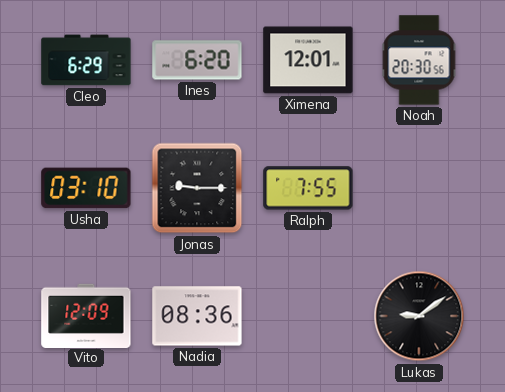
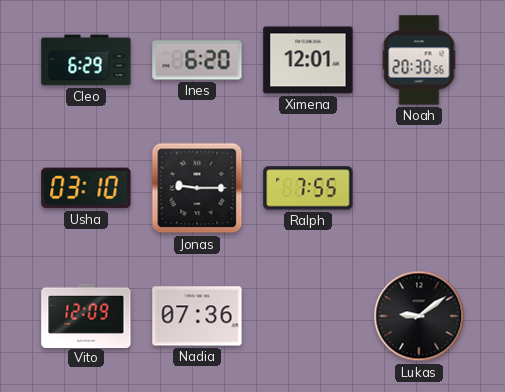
Nadia: 08:36 -> 07:36
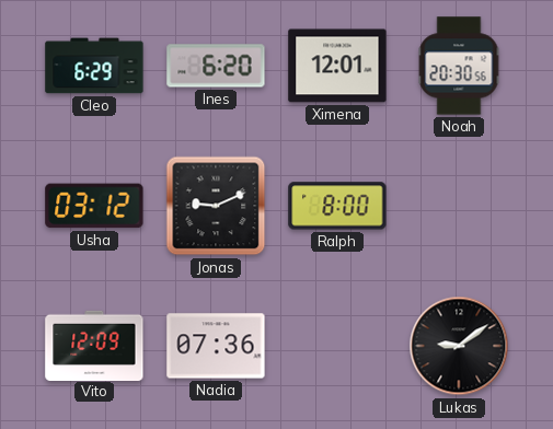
Usha: 03:10 -> 03:12
Jonas: 9:15 -> 9:11
Ralph: 7:55 -> 8:00
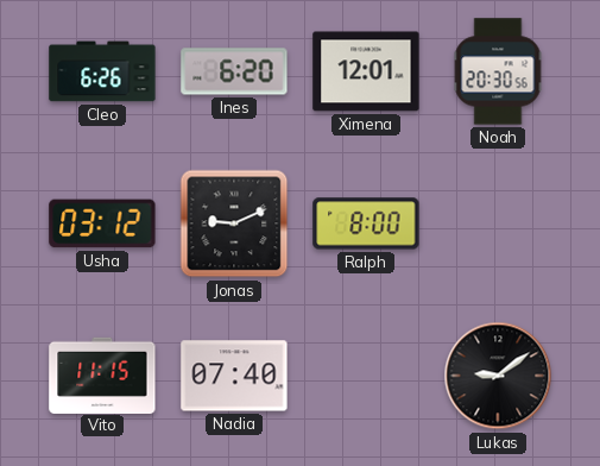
Cleo: 6:29 -> 6:26
Vito: 12:09 -> 11:15
Nadia: 07:36 -> 07:40
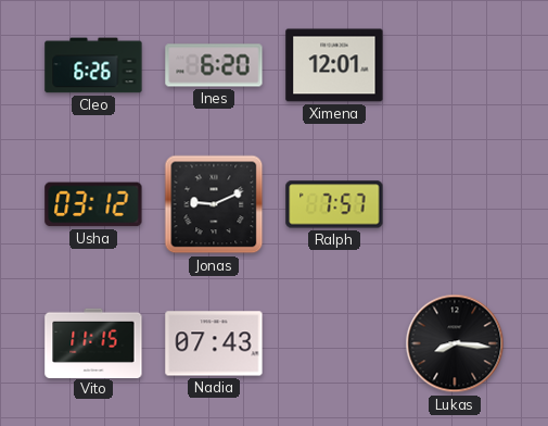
Noah: 20:30 -> none
Ralph: 8:00 -> 7:57
Nadia: 07:40 -> 07:43
Lukas: 9:09 -> 8:16
